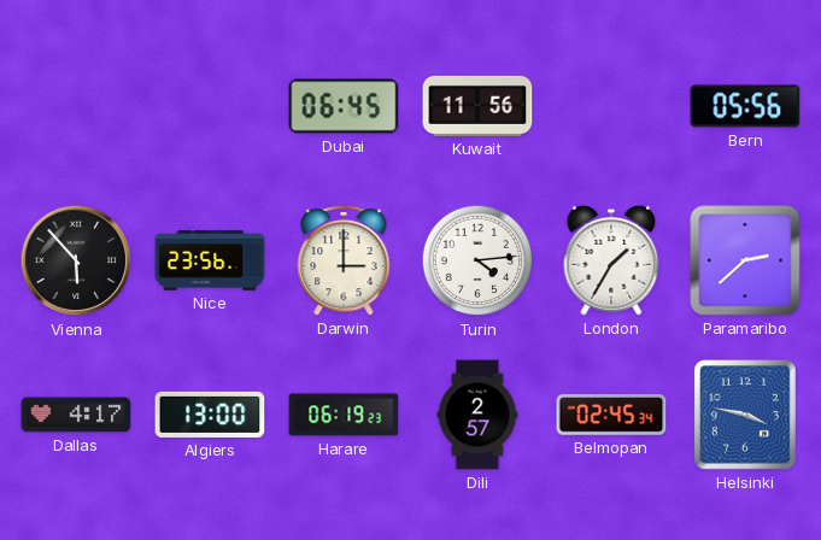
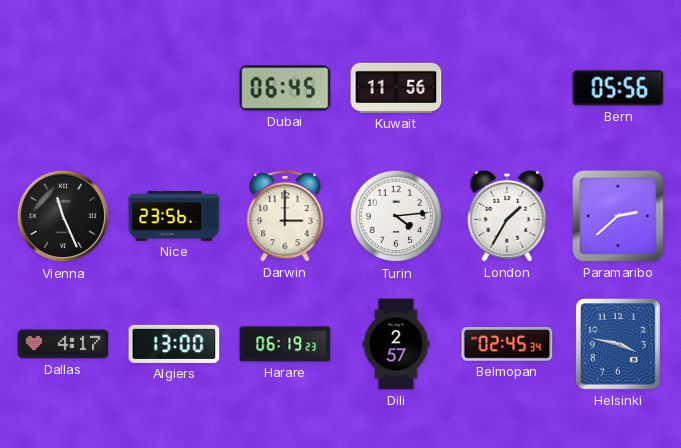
Vienna: 5:53 -> 11:26
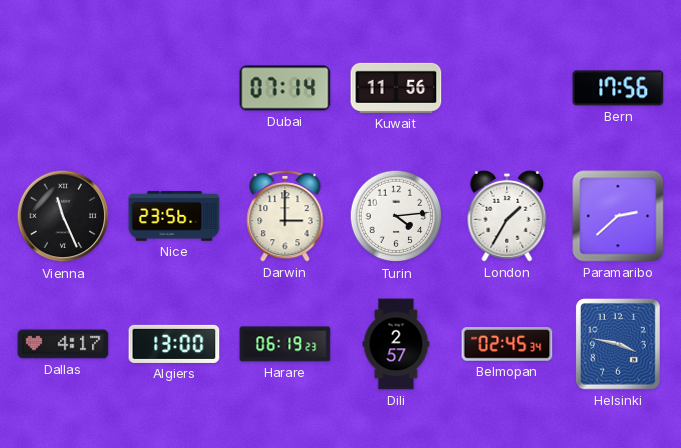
Dubai: 06:45 -> 07:14
Bern: 05:56 -> 17:56
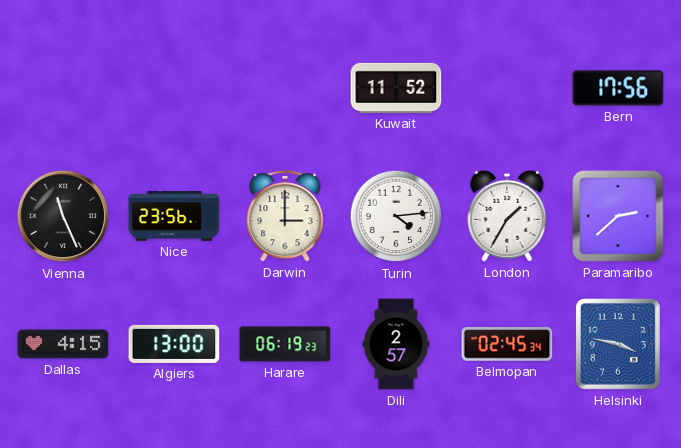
Dubai: 07:14 -> none
Kuwait: 11:56 -> 11:52
Dallas: 4:17 -> 4:15
